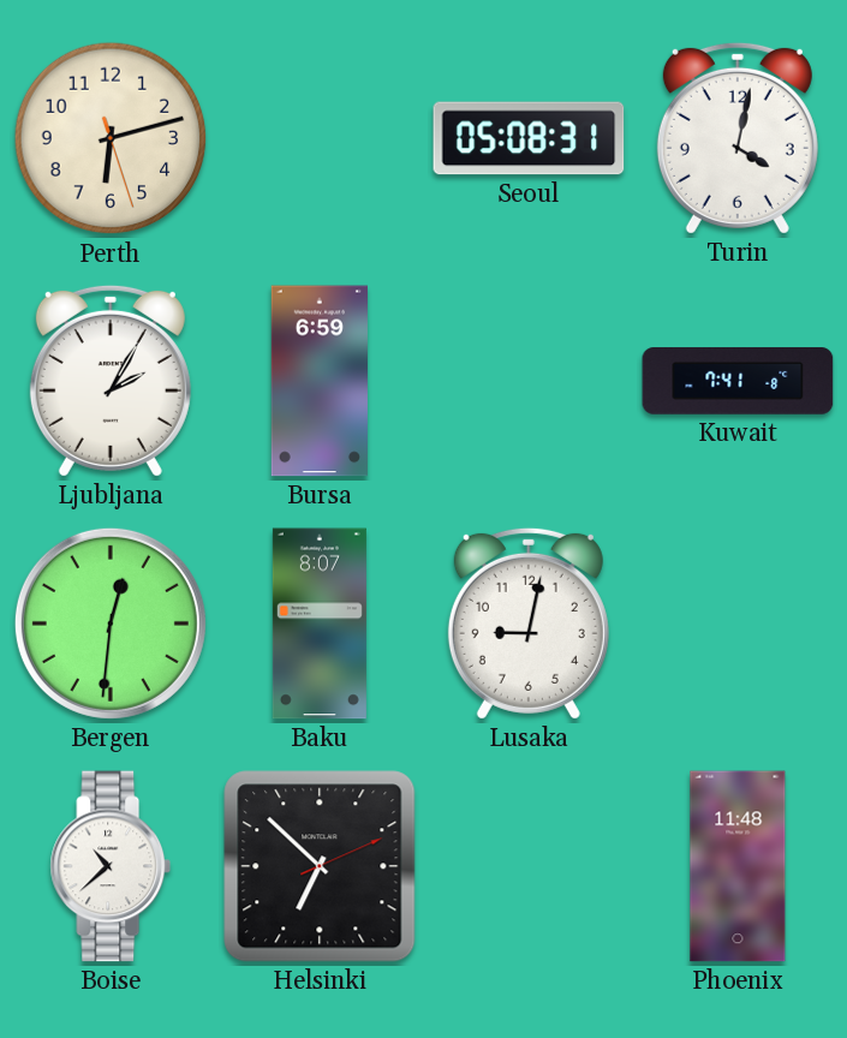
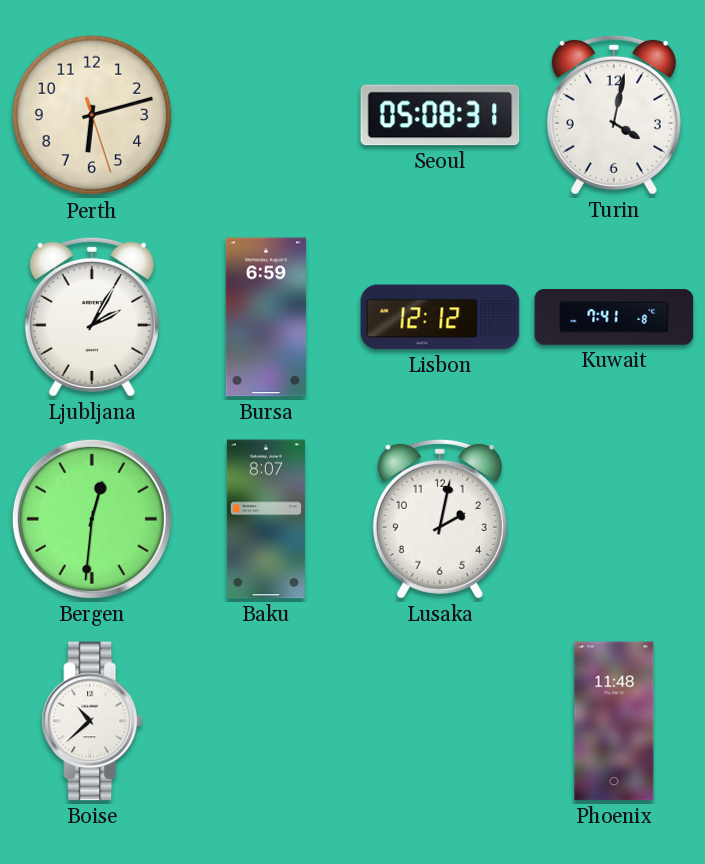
Lisbon: none -> 12:12
Lusaka: 9:02 -> 2:02
Helsinki: 6:52 -> none
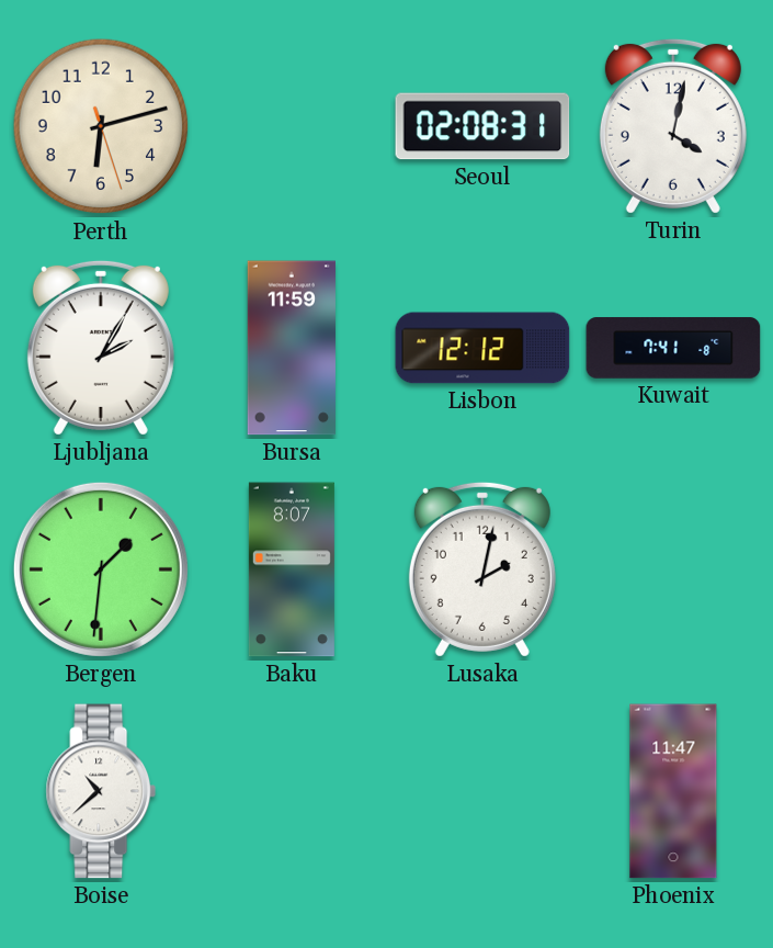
Seoul: 05:08 -> 02:08
Bursa: 6:59 -> 11:59
Bergen: 12:31 -> 1:31
Phoenix: 11:48 -> 11:47
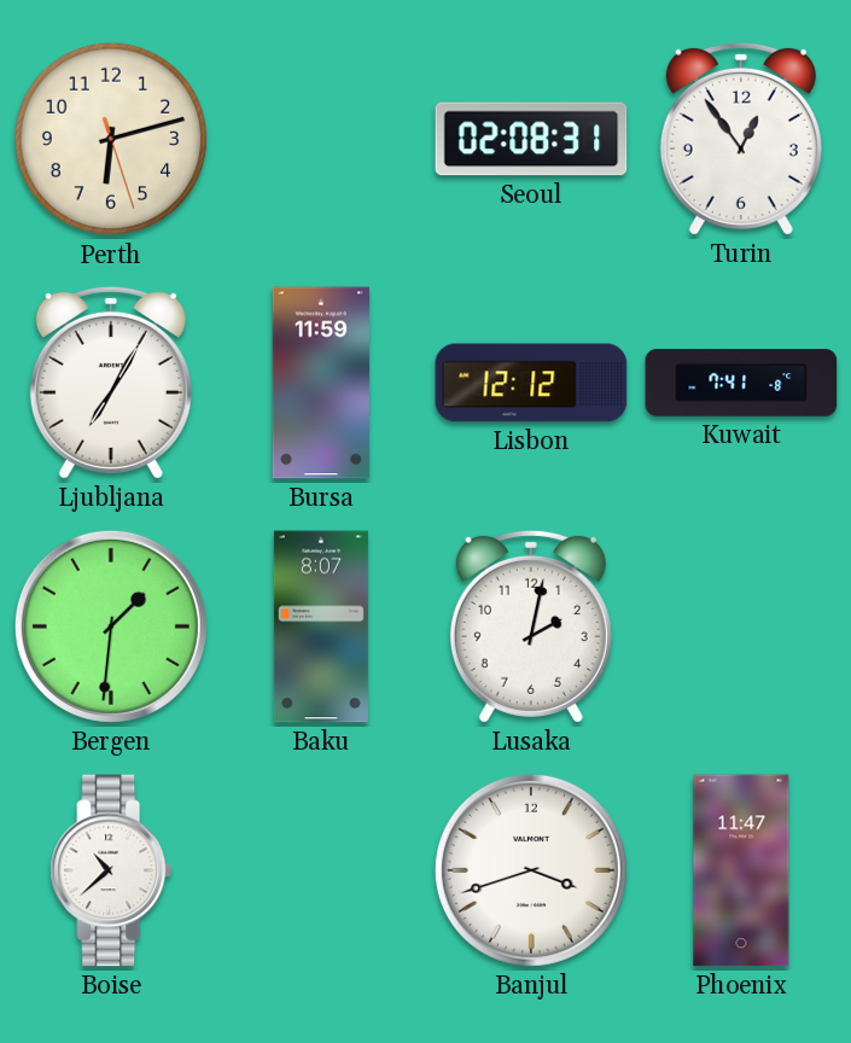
Turin: 4:02 -> 12:54
Ljubljana: 2:05 -> 7:05
Banjul: none -> 3:42
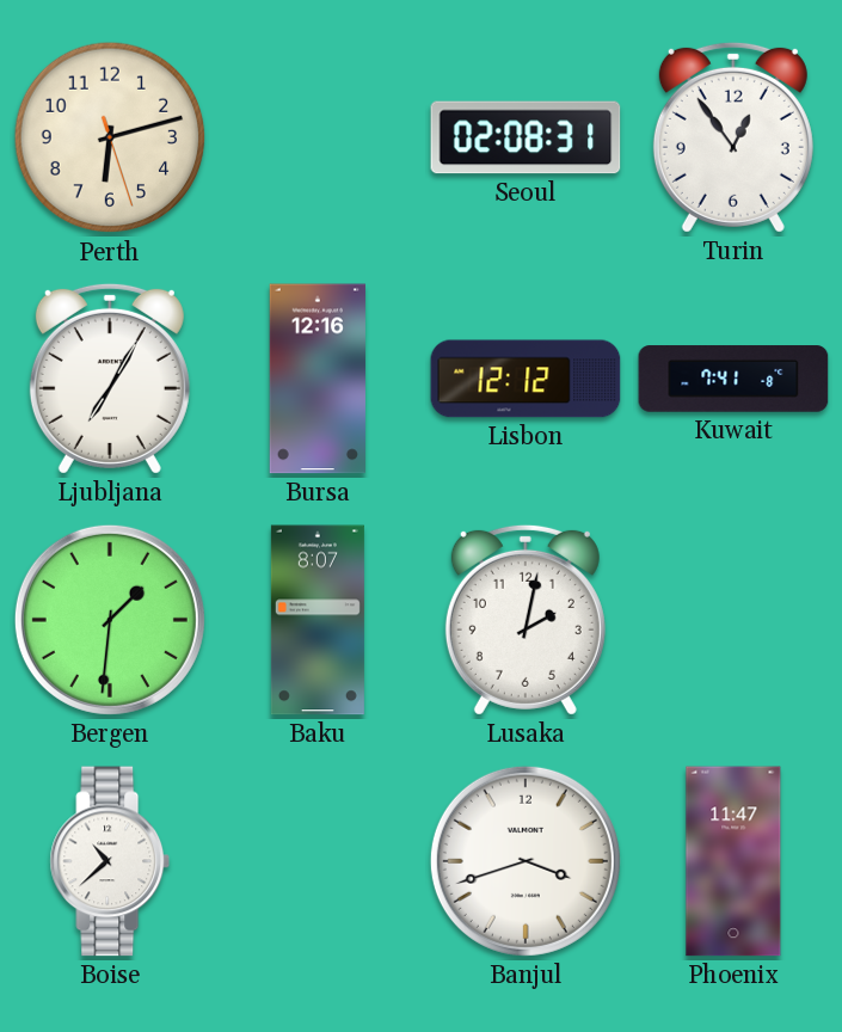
Bursa: 11:59 -> 12:16
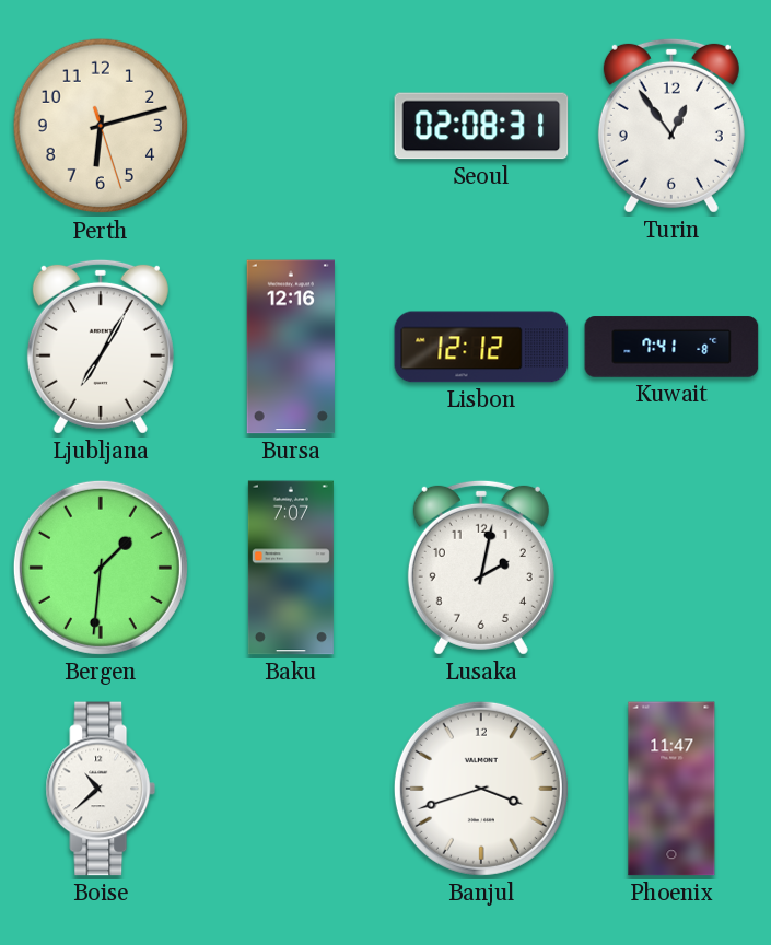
Baku: 8:07 -> 7:07
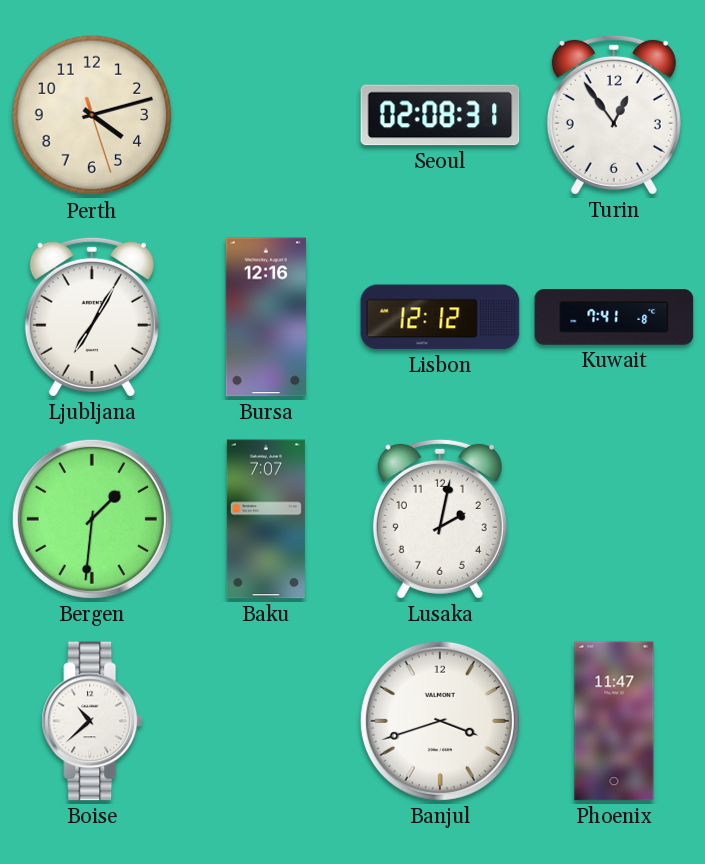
Perth: 6:12 -> 4:12
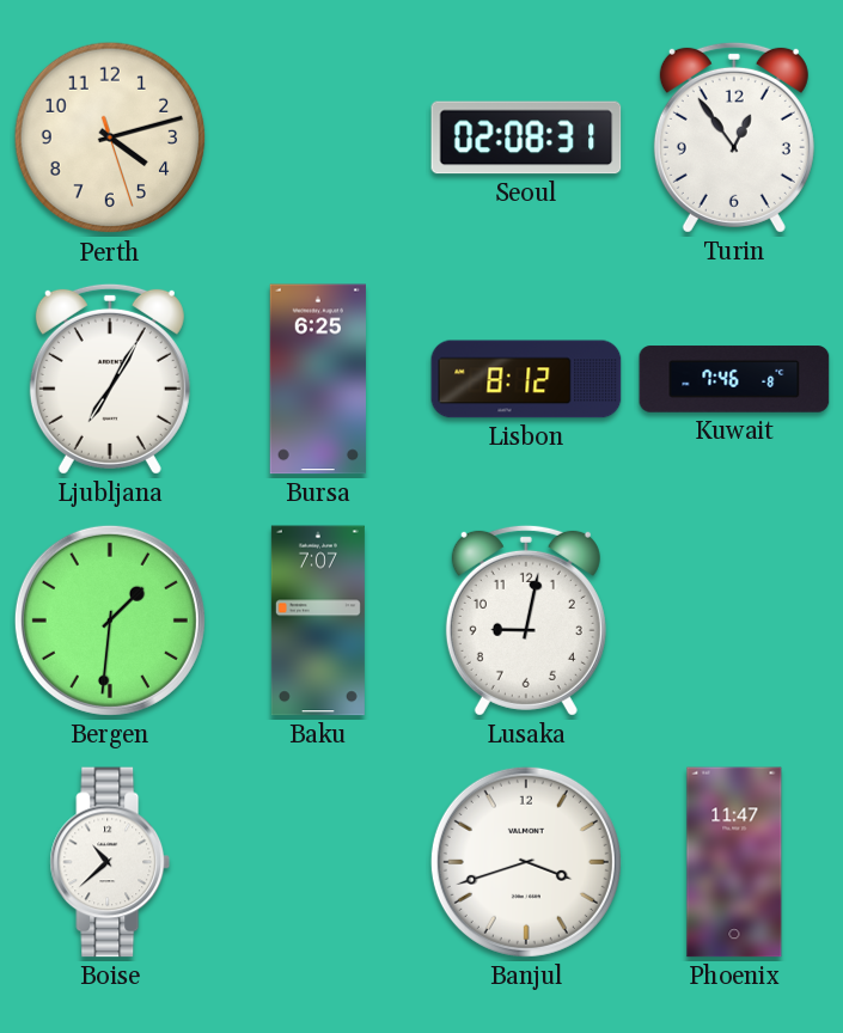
Bursa: 12:16 -> 6:25
Lisbon: 12:12 -> 8:12
Kuwait: 7:41 -> 7:46
Lusaka: 2:02 -> 9:02
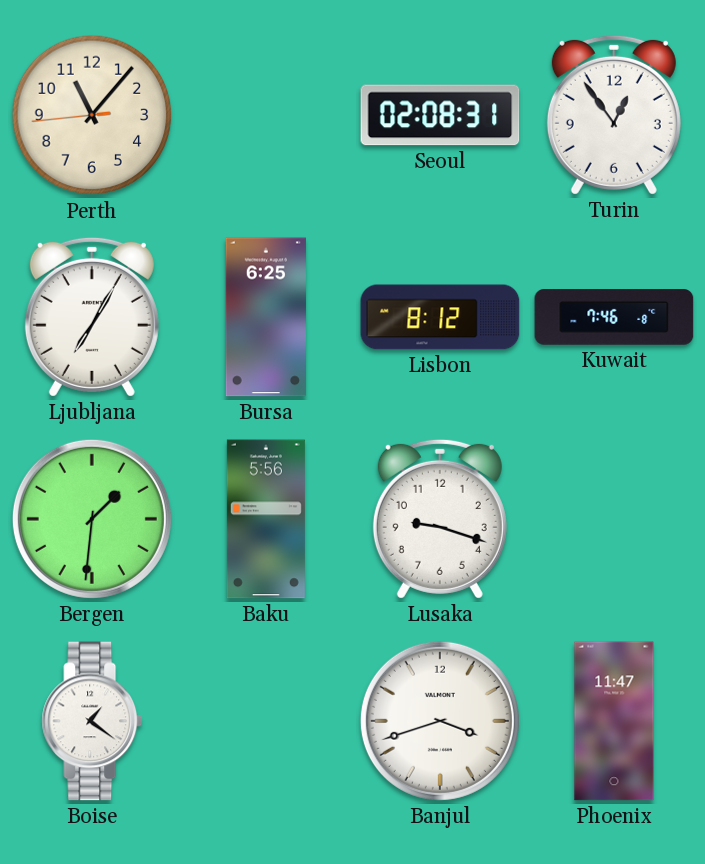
Perth: 4:12 -> 11:06
Baku: 7:07 -> 5:56
Lusaka: 9:02 -> 9:18
Boise: 10:38 -> 1:21
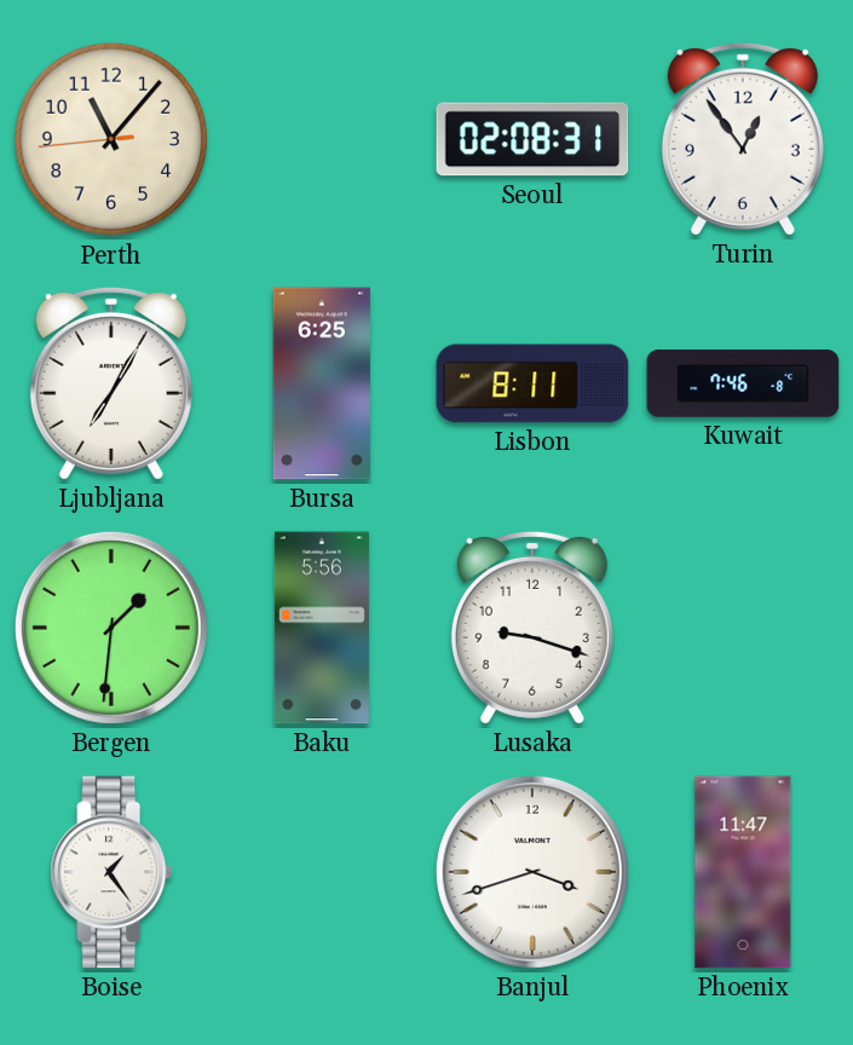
Lisbon: 8:12 -> 8:11
Boise: 1:21 -> 1:24
